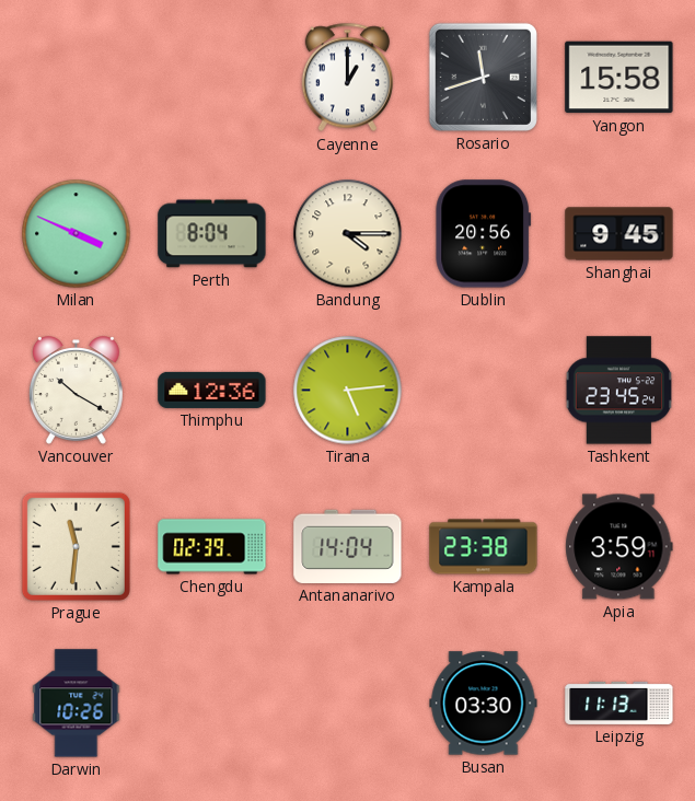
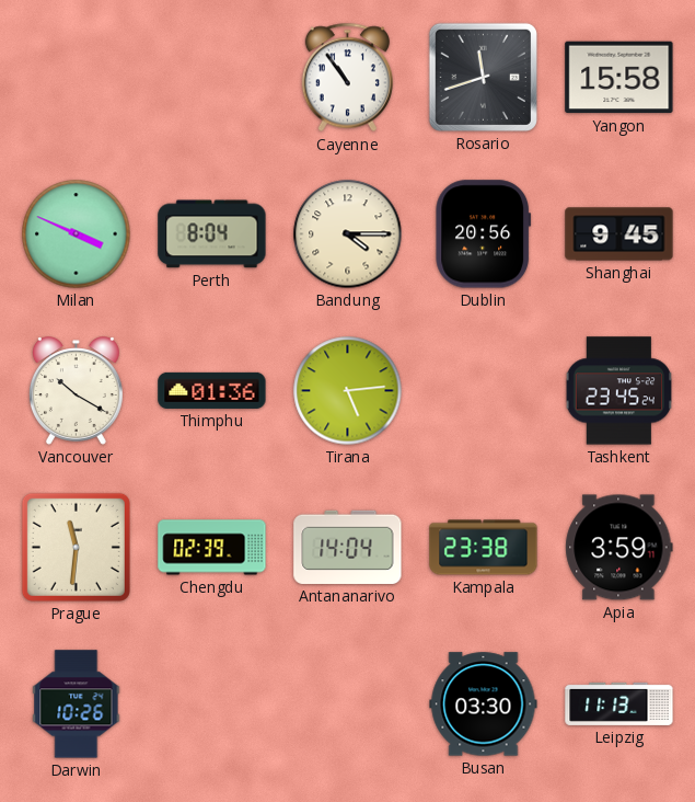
Cayenne: 1:00 -> 10:54
Thimphu: 12:36 -> 01:36
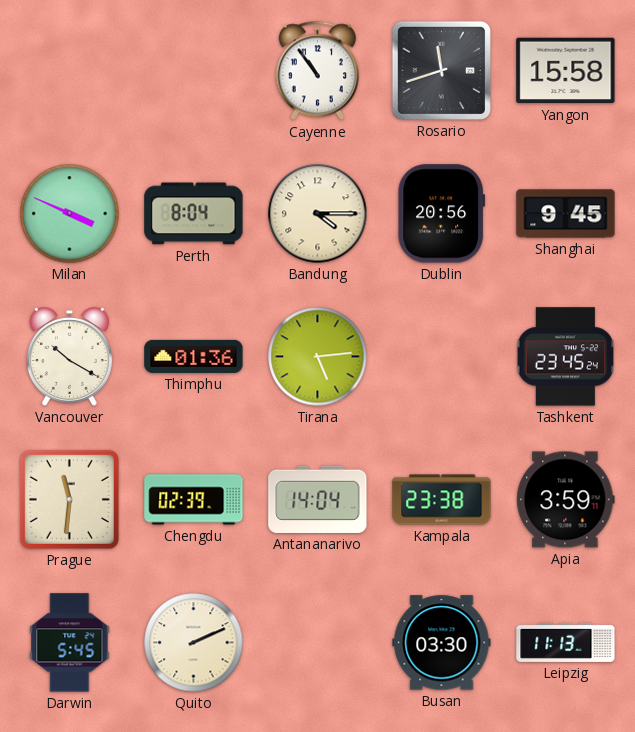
Darwin: 10:26 -> 5:45
Quito: none -> 2:11
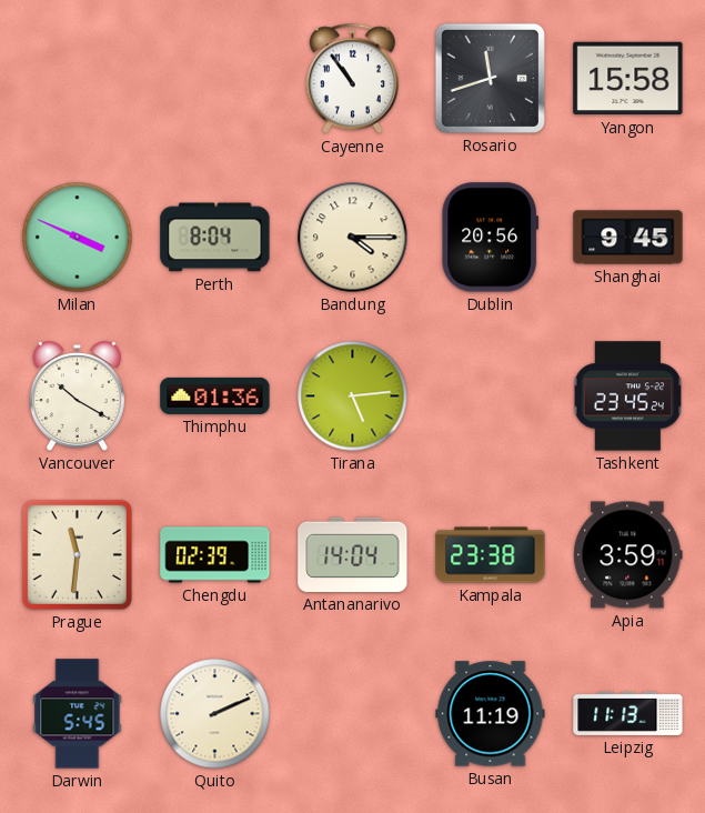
Busan: 03:30 -> 11:19
